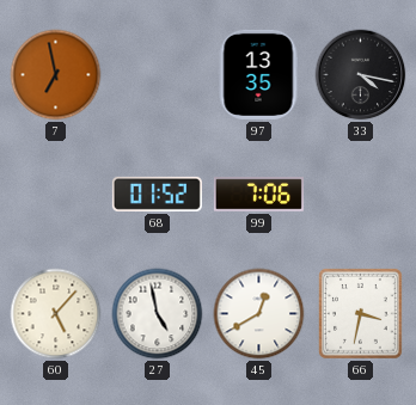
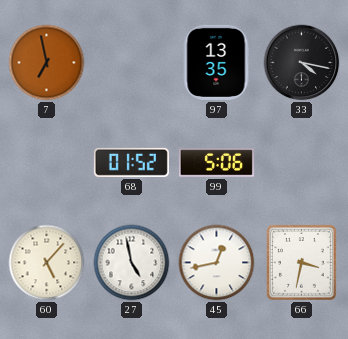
99: 7:06 -> 5:06
45: 12:40 -> 12:43
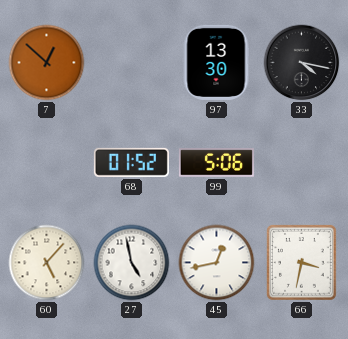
7: 6:58 -> 12:52
97: 13:35 -> 13:30
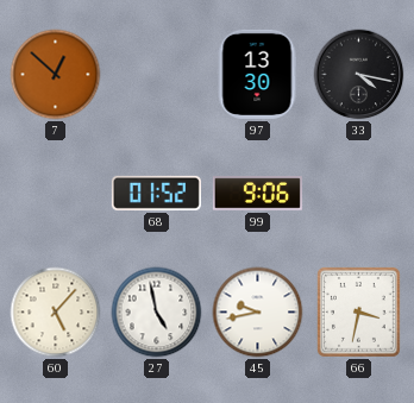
99: 5:06 -> 9:06
45: 12:43 -> 9:43
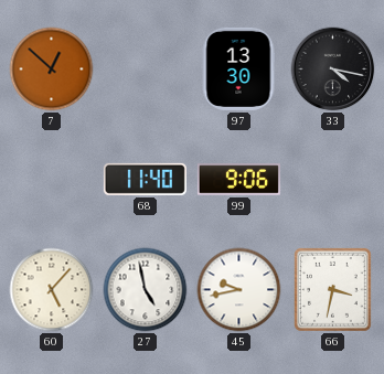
68: 01:52 -> 11:40
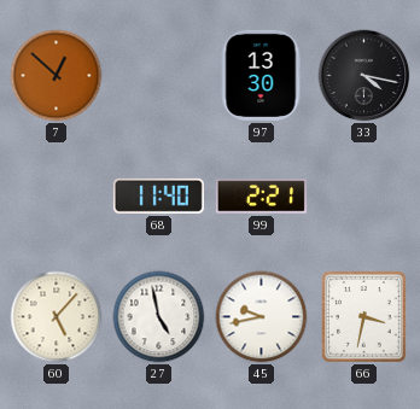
99: 9:06 -> 2:21
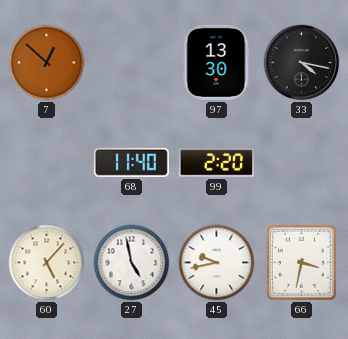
99: 2:21 -> 2:20
